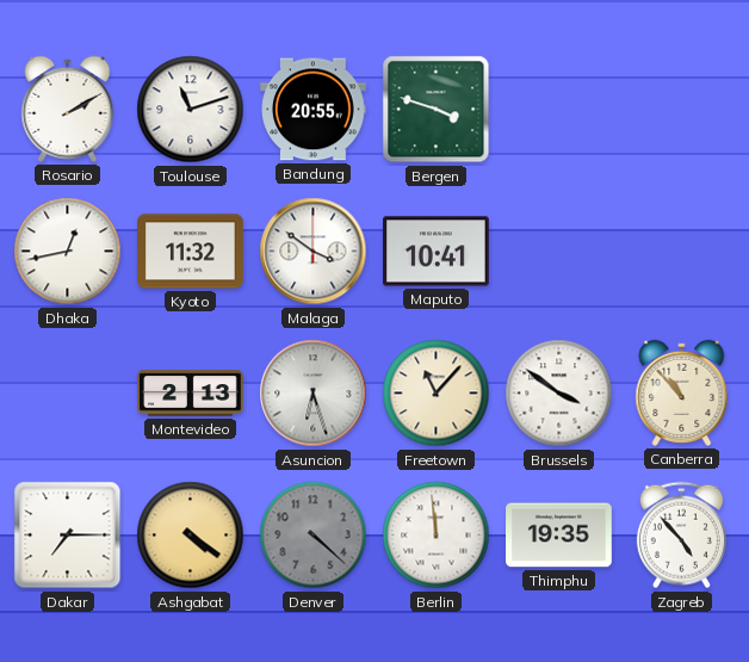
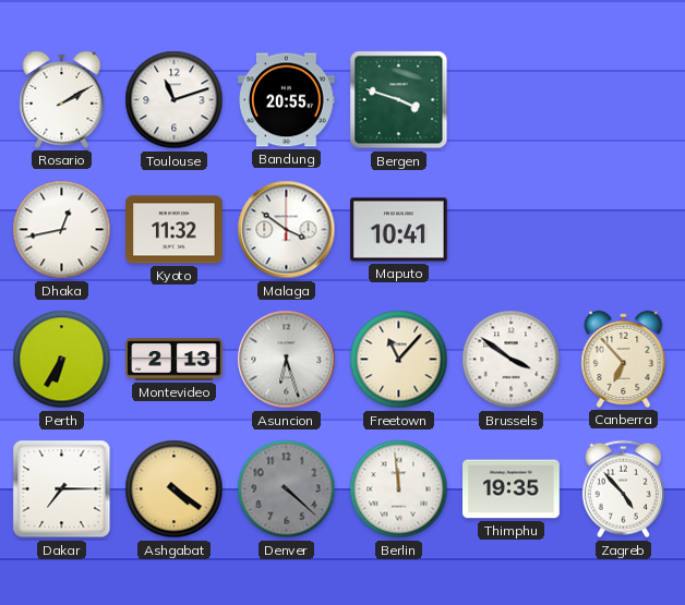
Perth: none -> 6:35
Canberra: 10:53 -> 6:53
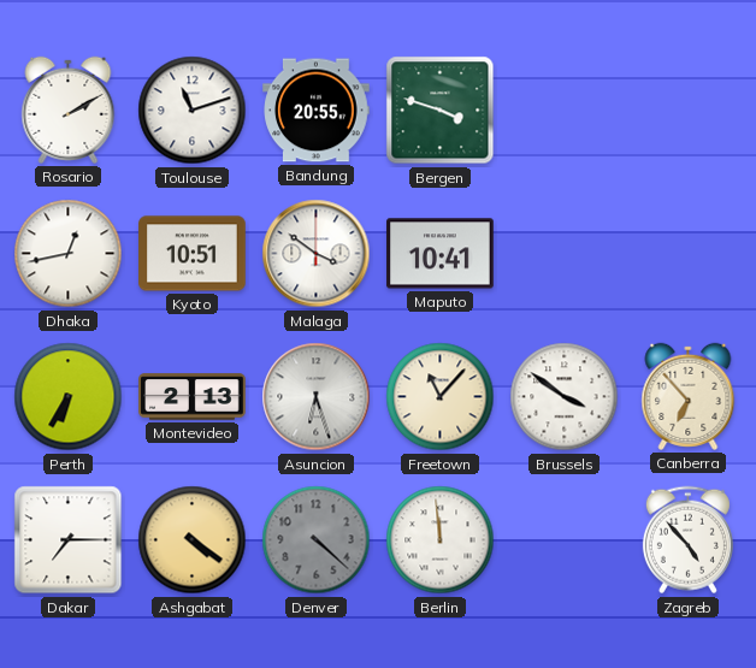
Kyoto: 11:32 -> 10:51
Thimphu: 19:35 -> none
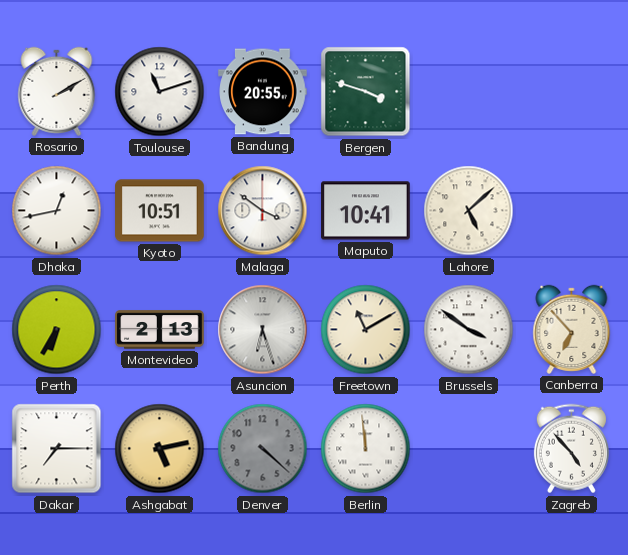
Lahore: none -> 5:08
Freetown: 11:07 -> 11:10
Ashgabat: 4:21 -> 5:13
